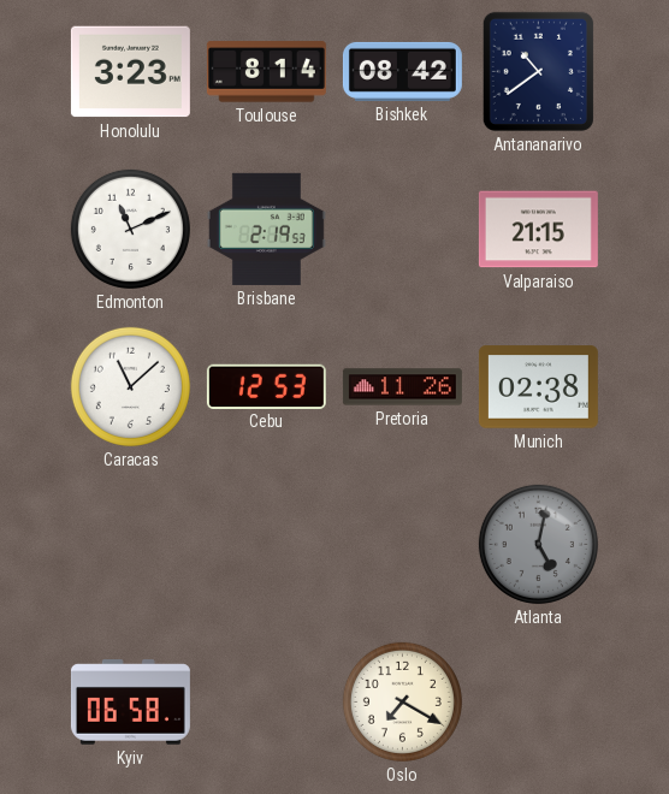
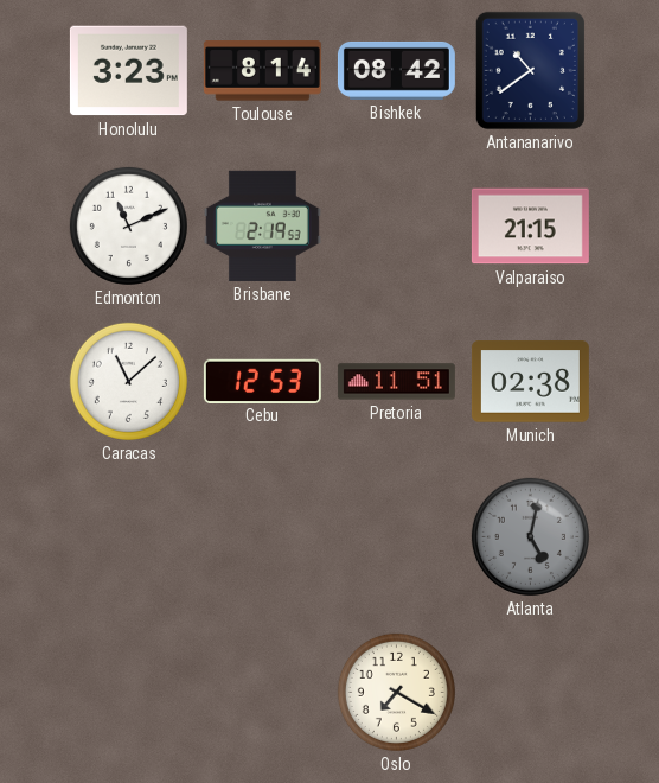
Pretoria: 11:26 -> 11:51
Kyiv: 06:58 -> none
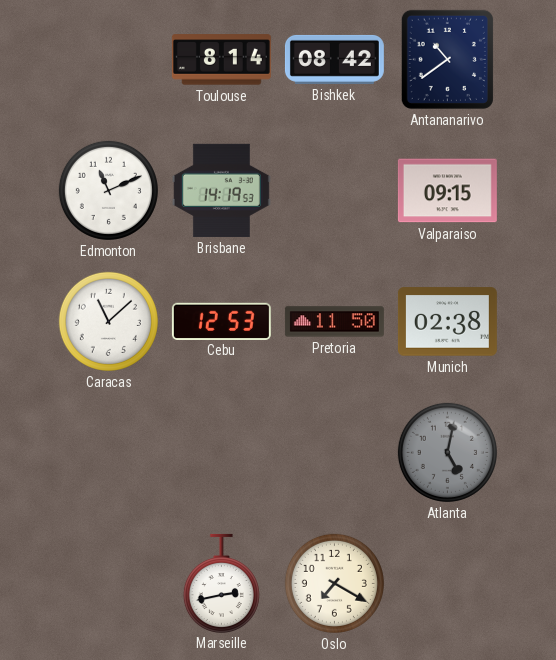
Honolulu: 3:23 -> none
Brisbane: 2:19 -> 14:19
Valparaiso: 21:15 -> 09:15
Pretoria: 11:51 -> 11:50
Marseille: none -> 2:43
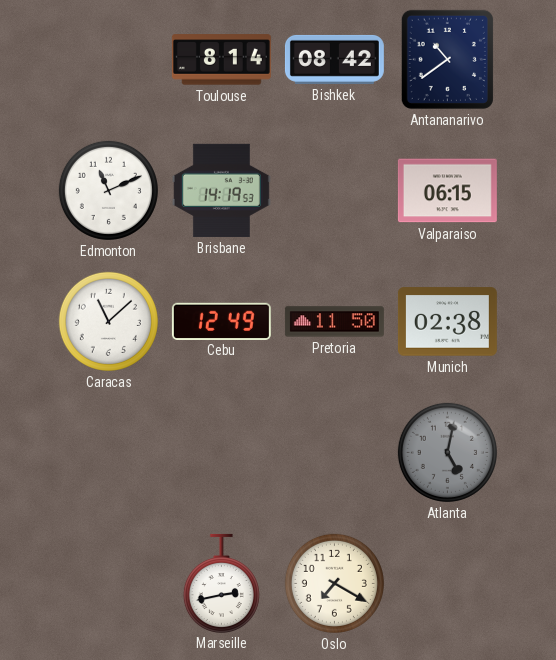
Valparaiso: 09:15 -> 06:15
Cebu: 12:53 -> 12:49
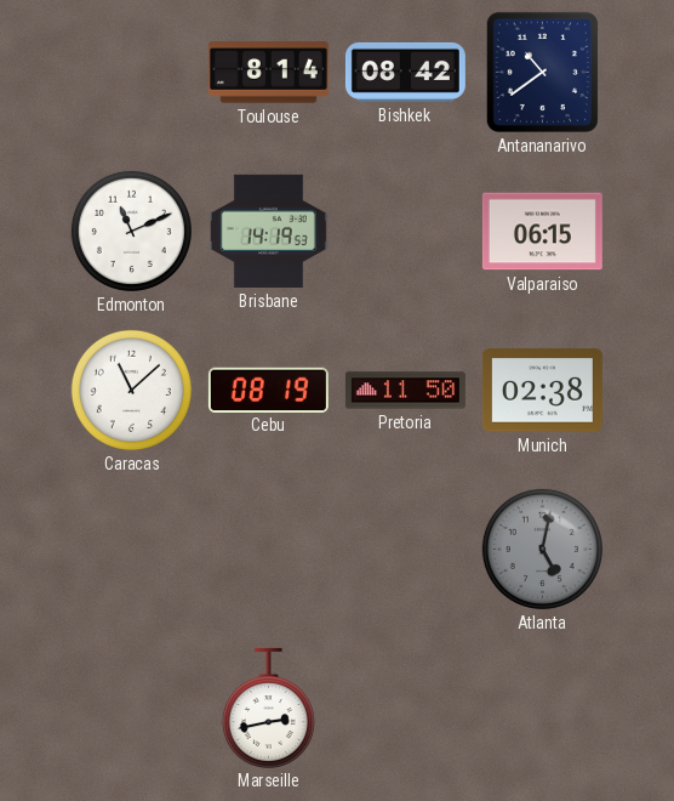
Cebu: 12:49 -> 08:19
Oslo: 7:20 -> none
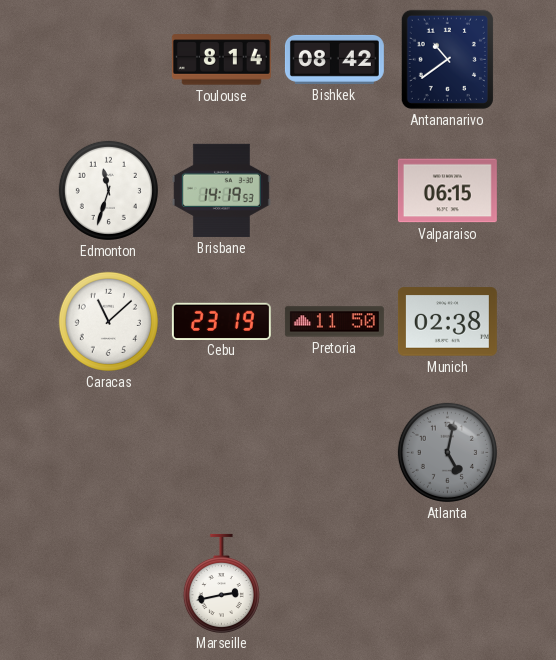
Edmonton: 11:11 -> 11:33
Cebu: 08:19 -> 23:19
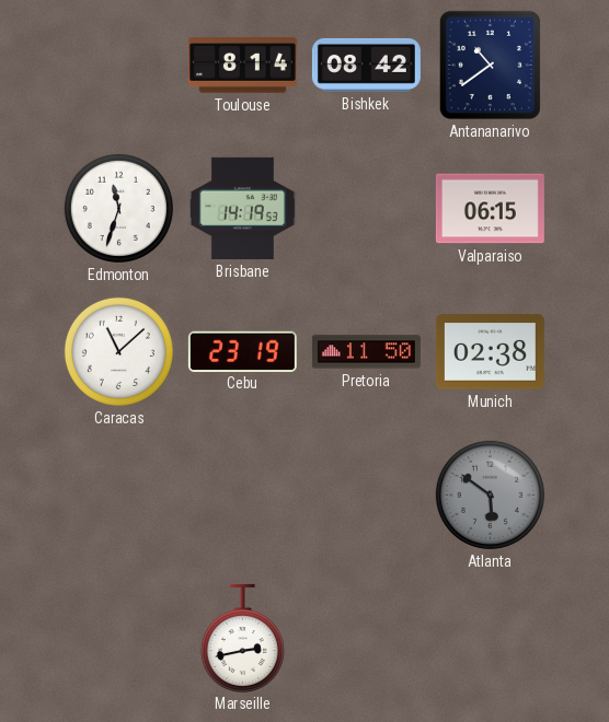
Atlanta: 5:02 -> 5:51
